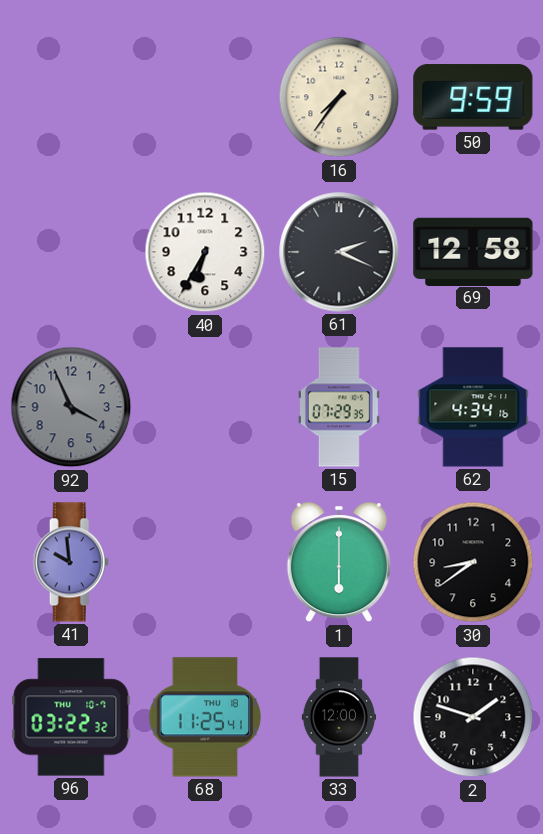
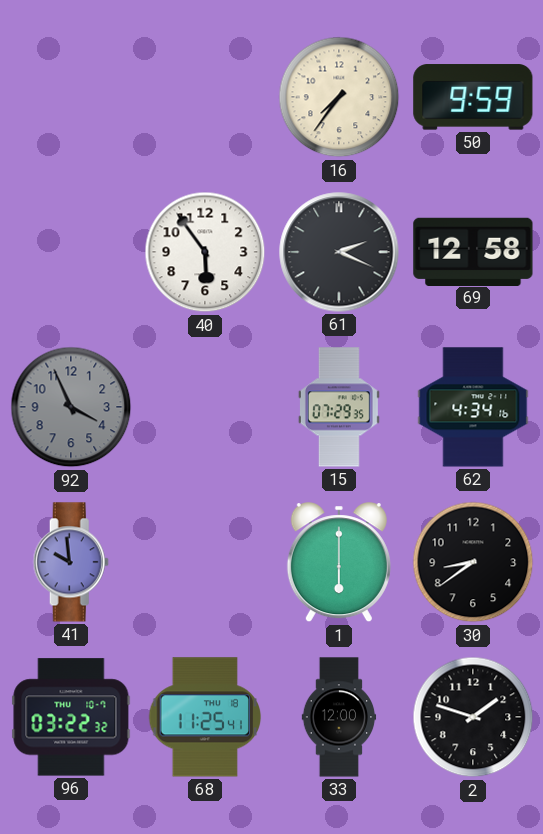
40: 6:35 -> 5:54
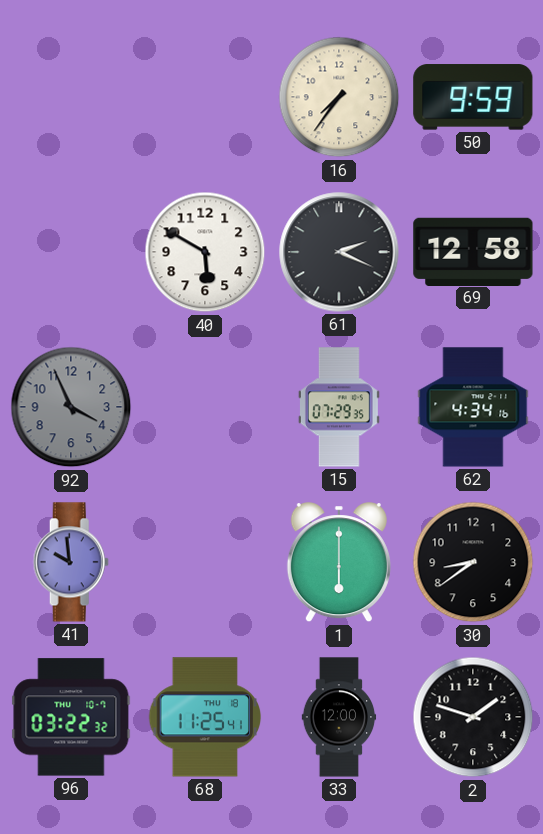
40: 5:54 -> 5:50
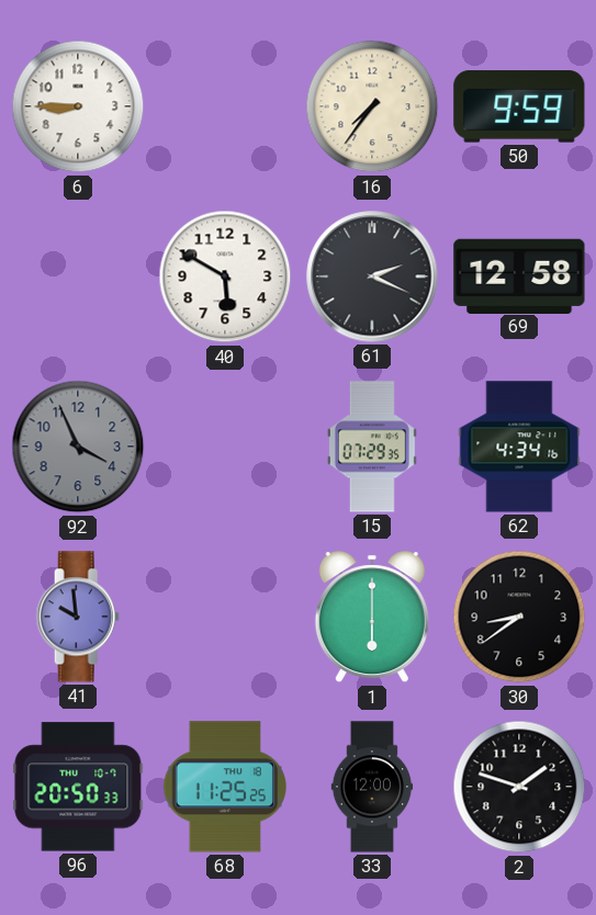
6: none -> 8:45
96: 03:22 -> 20:50
68: 11:25:41 -> 11:25:25
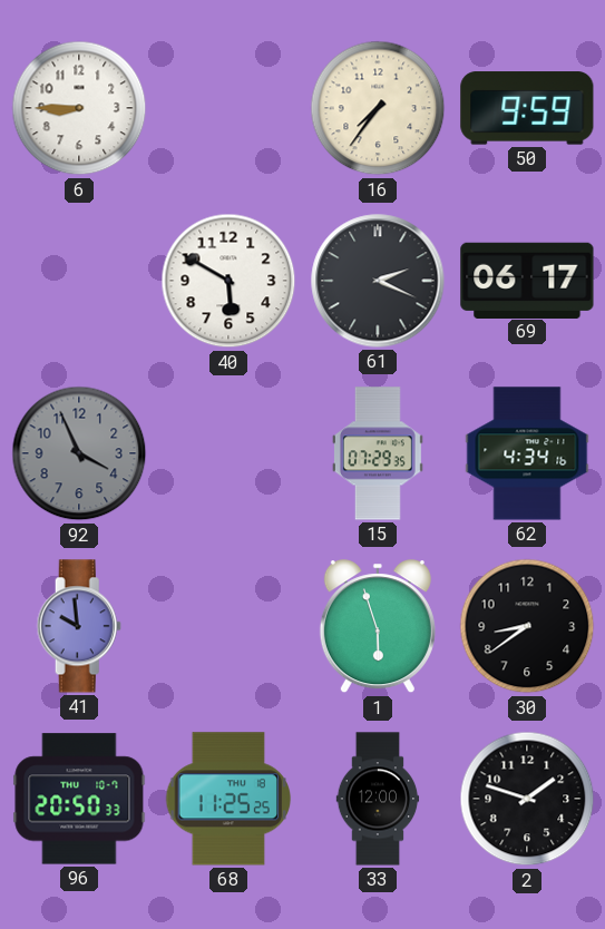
69: 12:58 -> 06:17
1: 6:00 -> 5:57
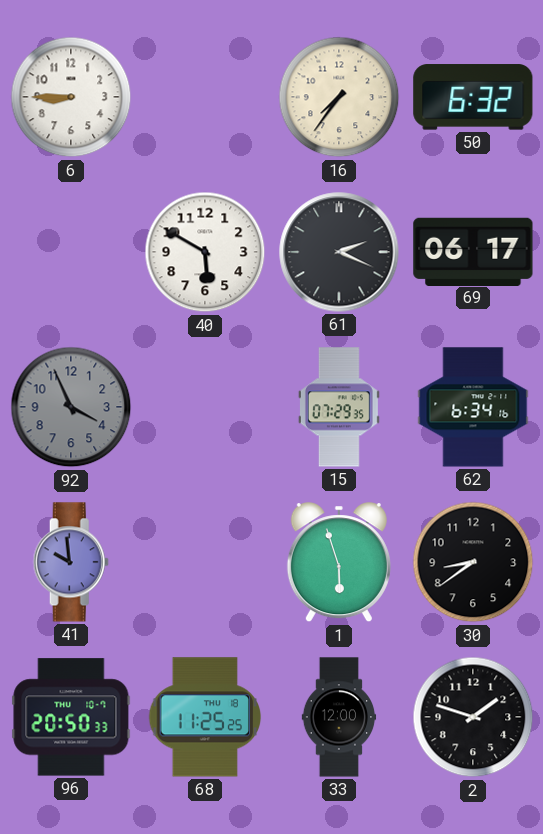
50: 9:59 -> 6:32
62: 4:34 -> 6:34
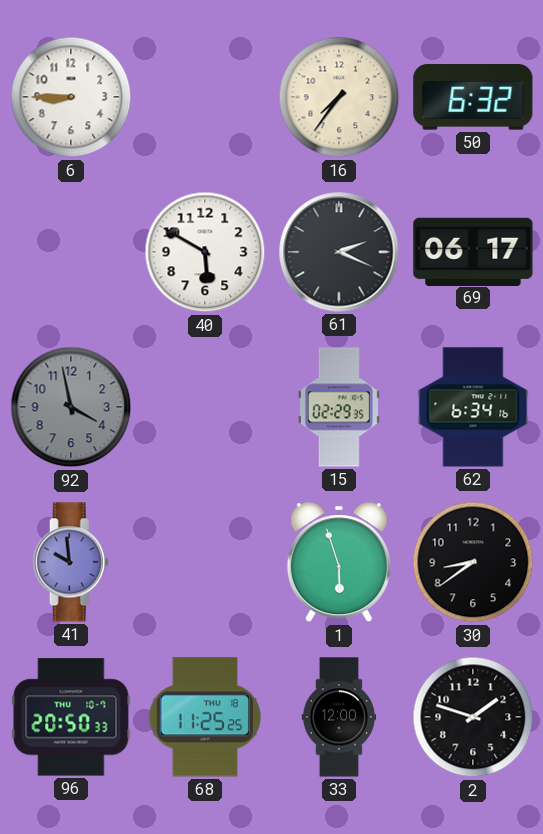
92: 3:56 -> 3:58
15: 07:29 -> 02:29
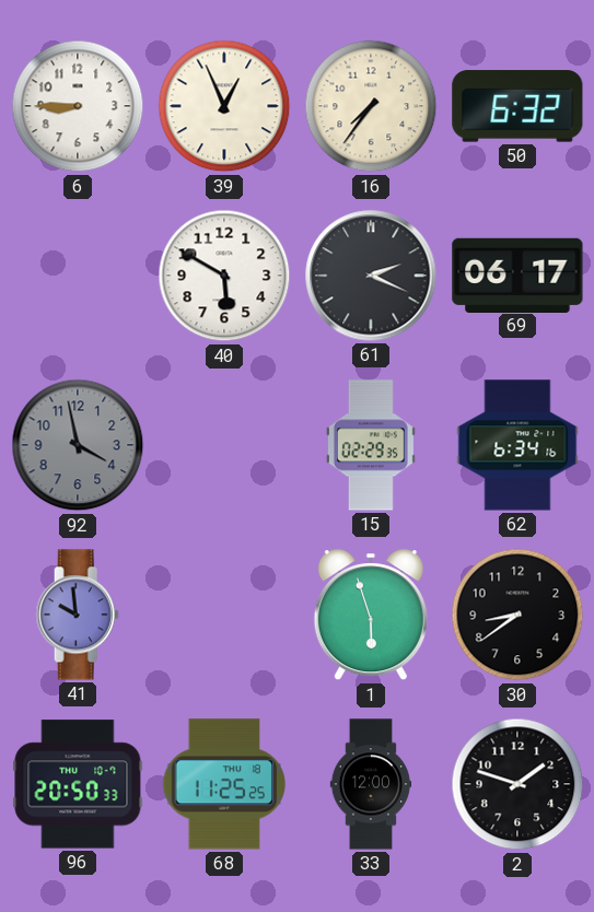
39: none -> 12:56
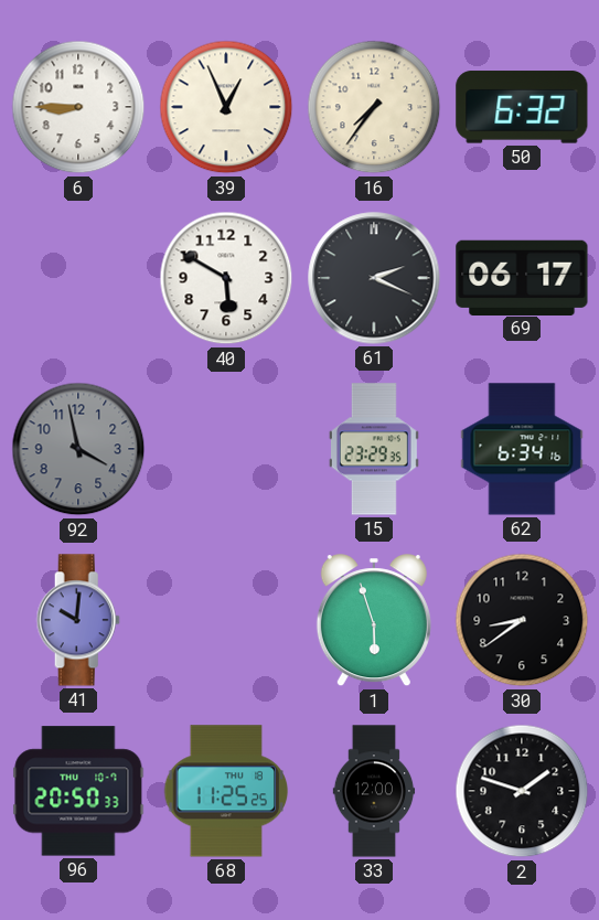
15: 02:29 -> 23:29
41: 9:59 -> 10:01
